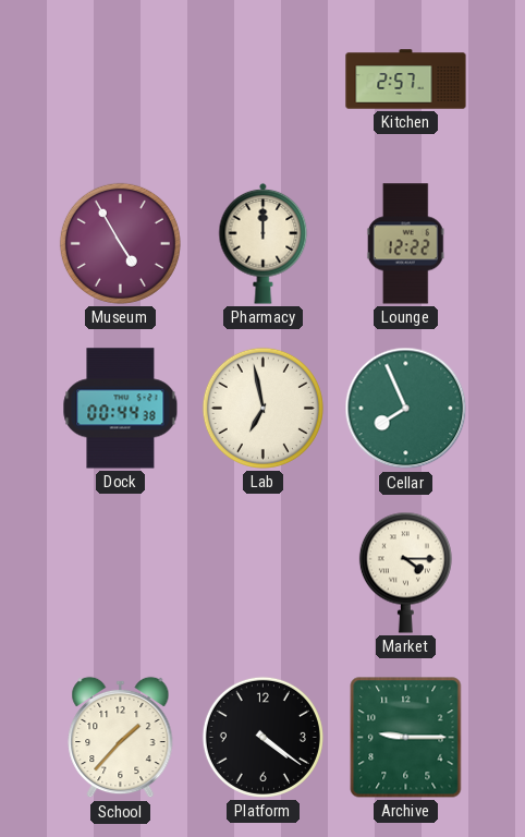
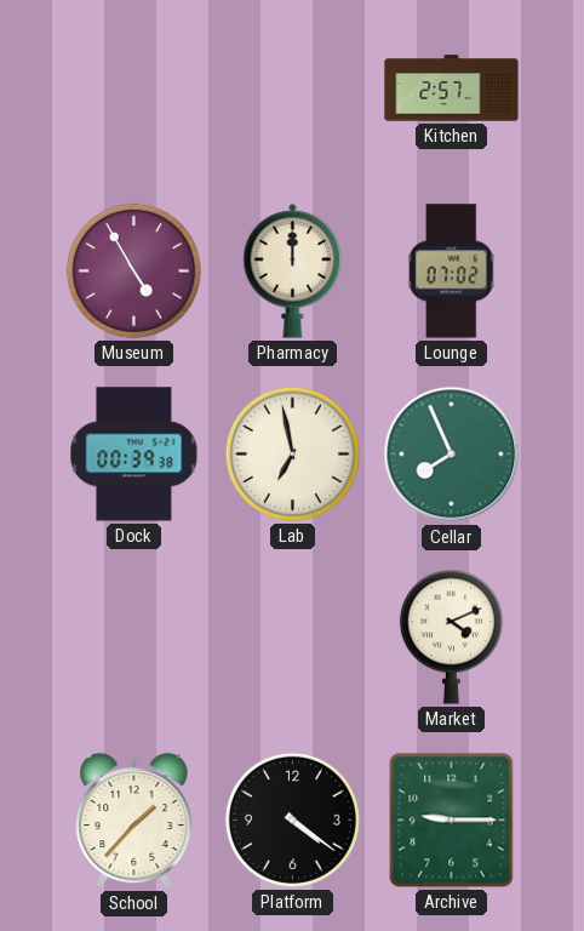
Lounge: 12:22 -> 07:02
Dock: 00:44 -> 00:39
Market: 4:15 -> 4:11
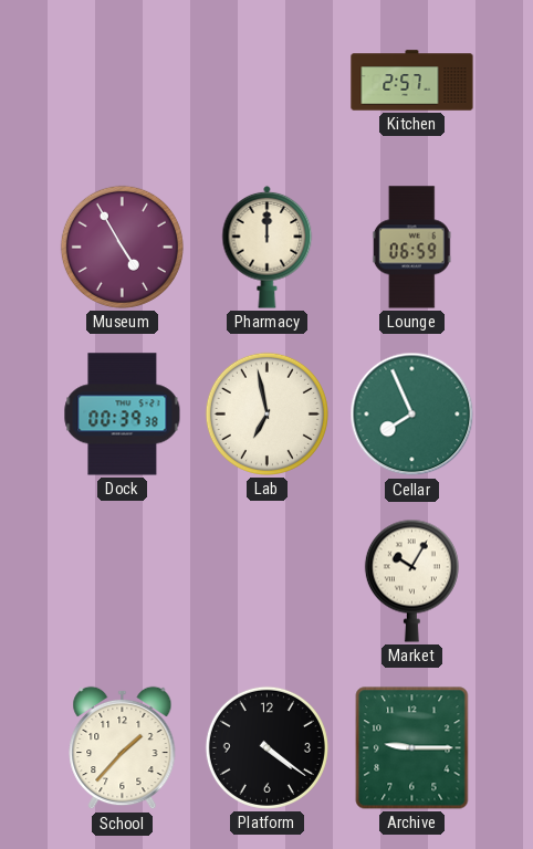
Lounge: 07:02 -> 06:59
Market: 4:11 -> 10:05
